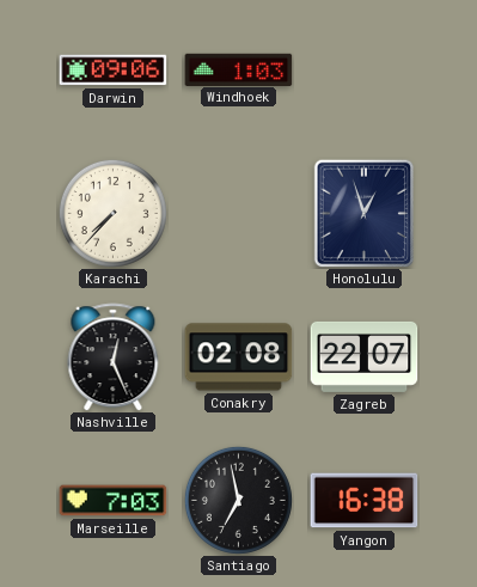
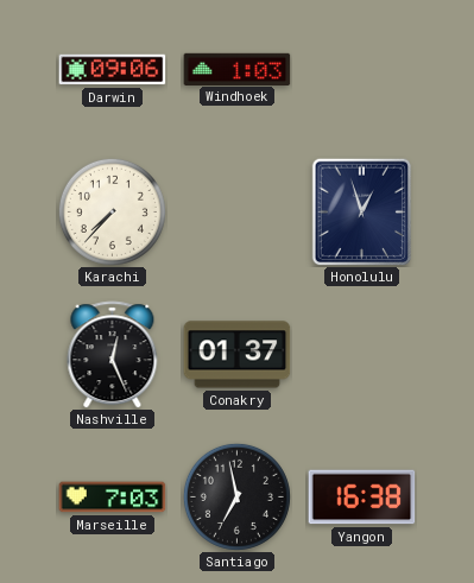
Conakry: 02:08 -> 01:37
Zagreb: 22:07 -> none
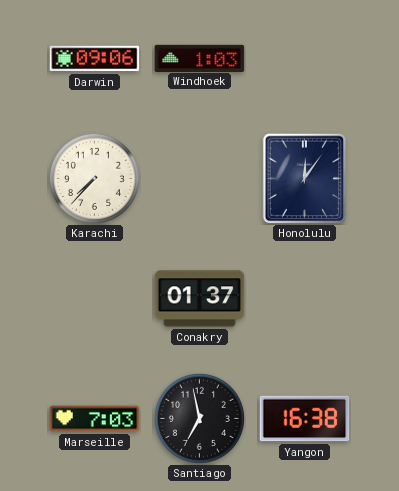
Honolulu: 12:57 -> 12:06
Nashville: 12:26 -> none
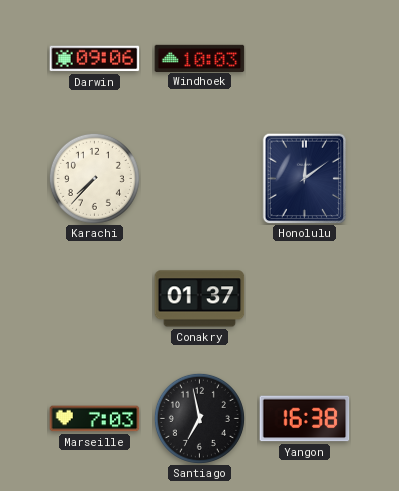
Windhoek: 1:03 -> 10:03
Honolulu: 12:06 -> 12:09
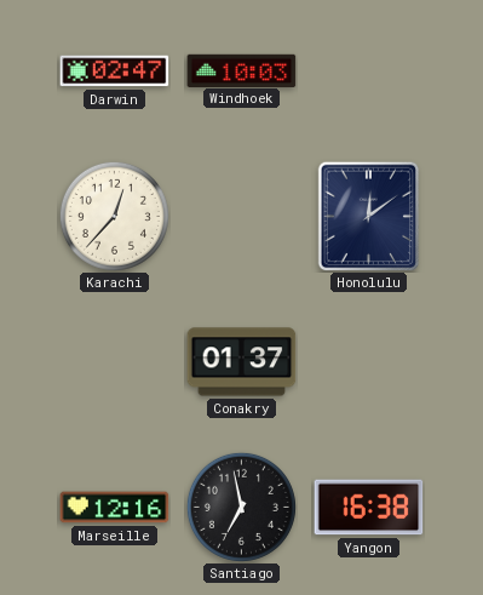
Darwin: 09:06 -> 02:47
Karachi: 7:37 -> 12:37
Marseille: 7:03 -> 12:16
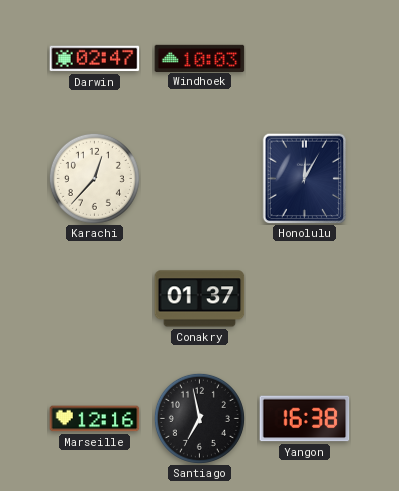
Honolulu: 12:09 -> 12:05
